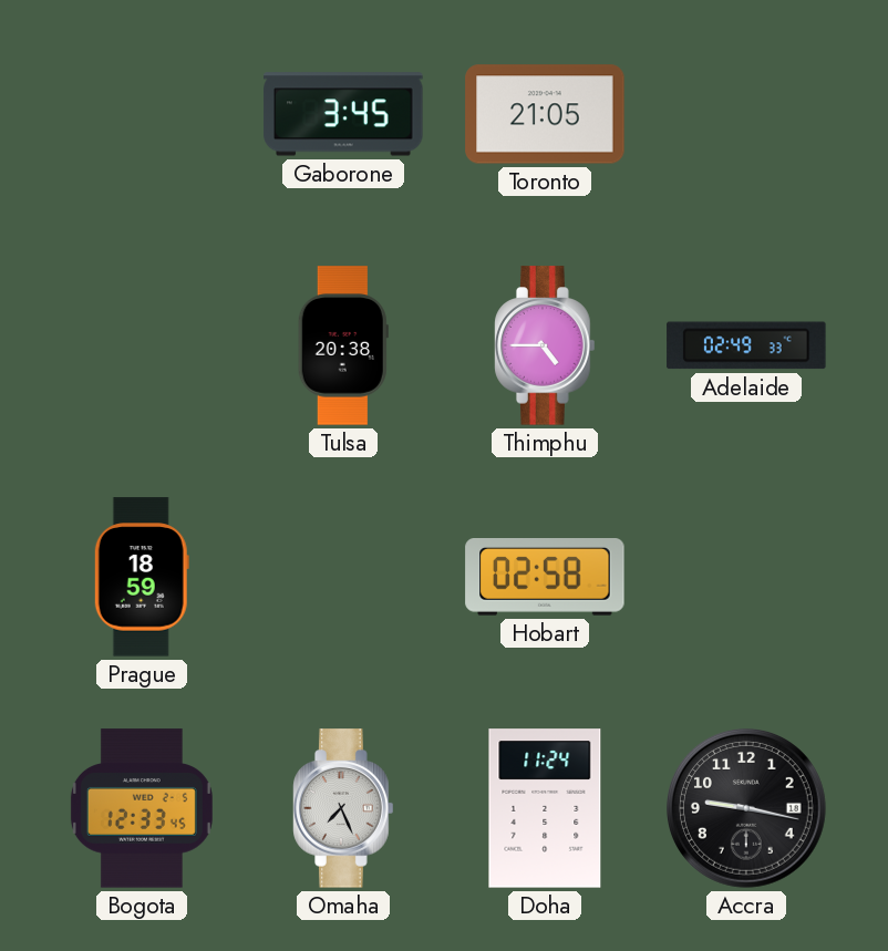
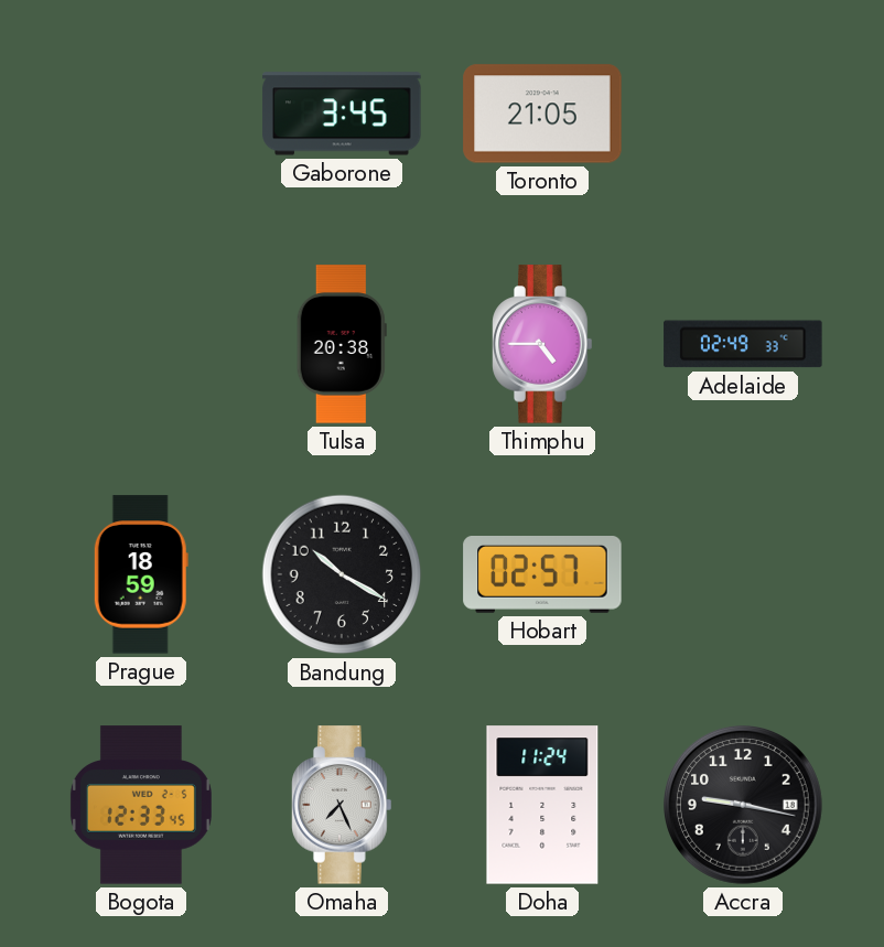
Bandung: none -> 10:20
Hobart: 02:58 -> 02:57
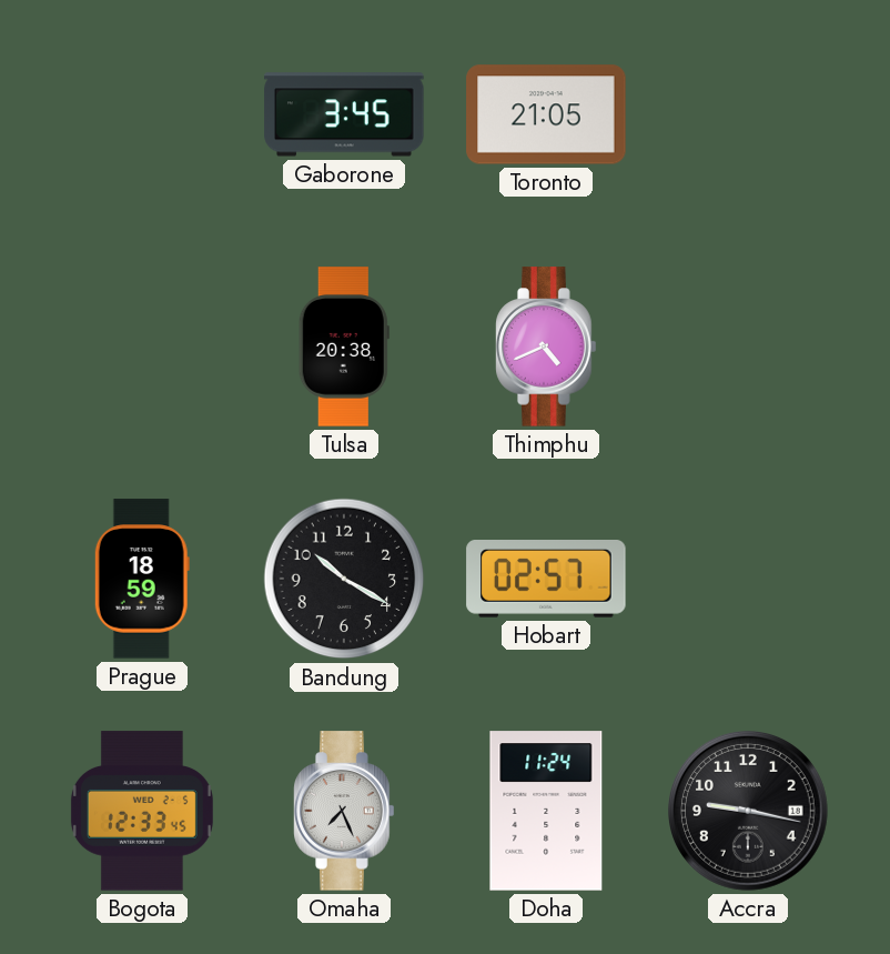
Thimphu: 4:45 -> 4:41
Adelaide: 02:49 -> none
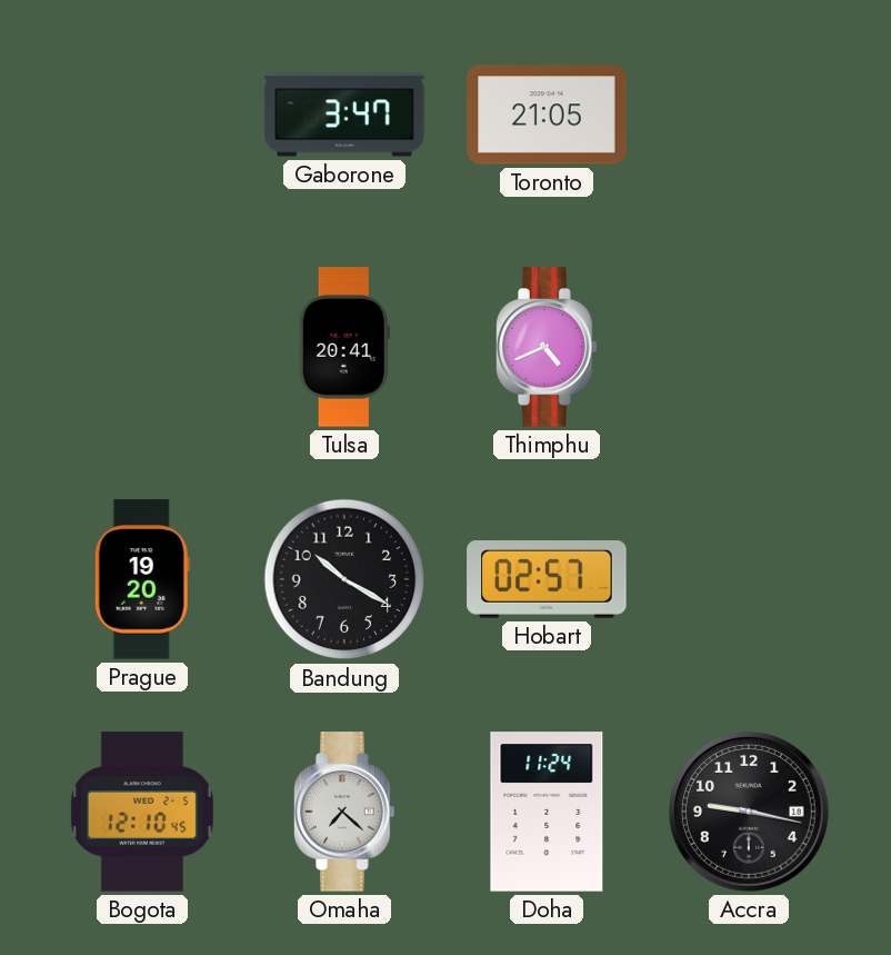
Gaborone: 3:45 -> 3:47
Tulsa: 20:38 -> 20:41
Prague: 18:59 -> 19:20
Bogota: 12:33 -> 12:10
Omaha: 7:26 -> 7:22
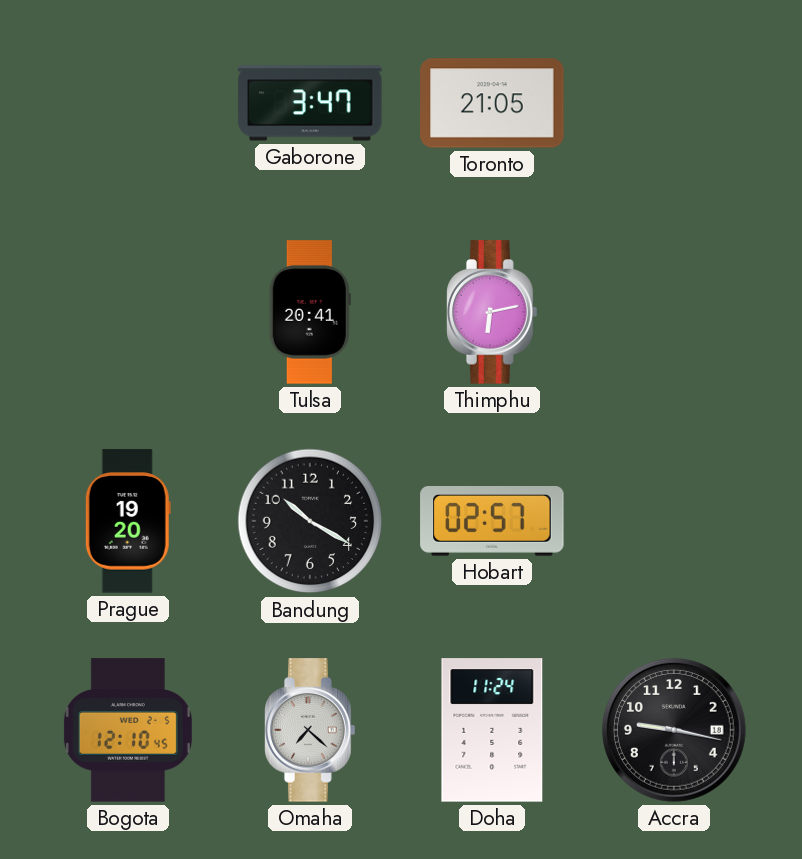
Thimphu: 4:41 -> 6:13
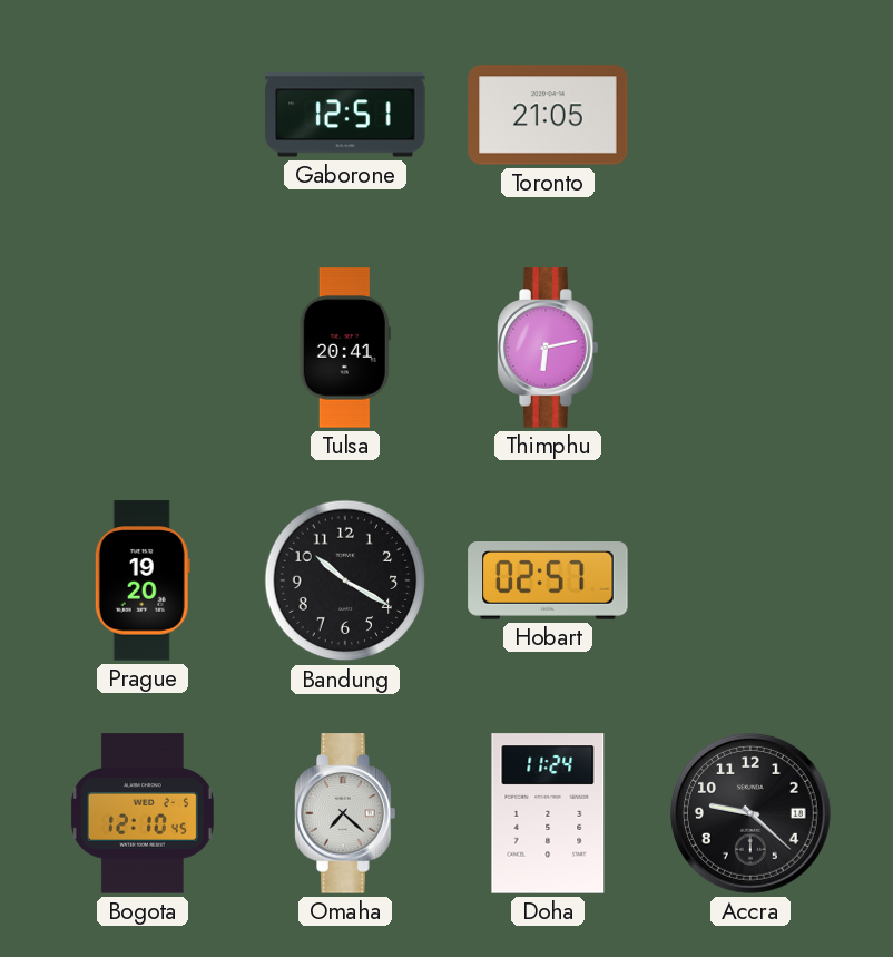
Gaborone: 3:47 -> 12:51
Accra: 9:17 -> 9:22
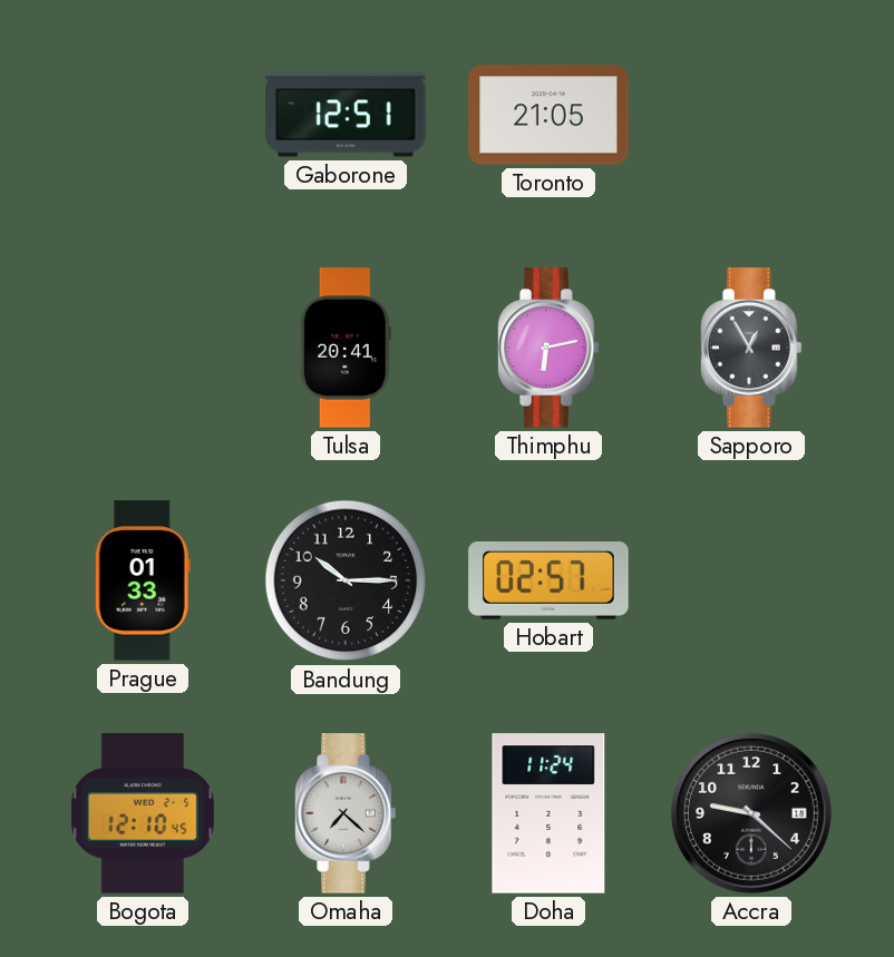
Sapporo: none -> 12:55
Prague: 19:20 -> 01:33
Bandung: 10:20 -> 10:15
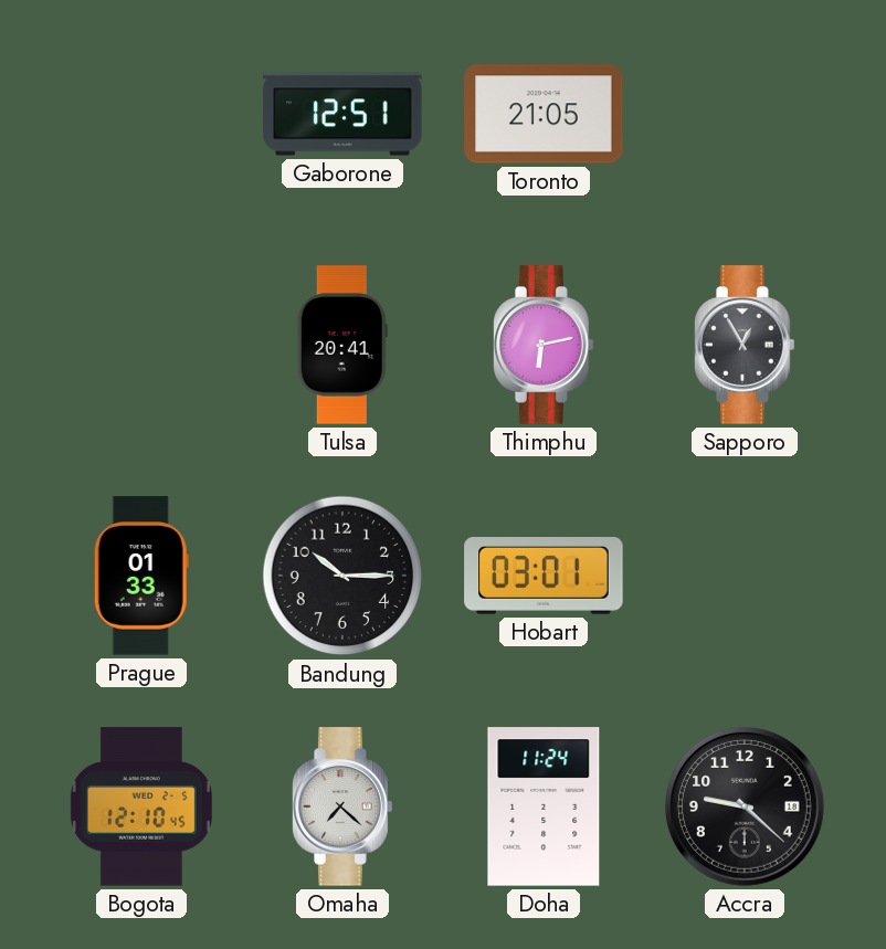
Hobart: 02:57 -> 03:01
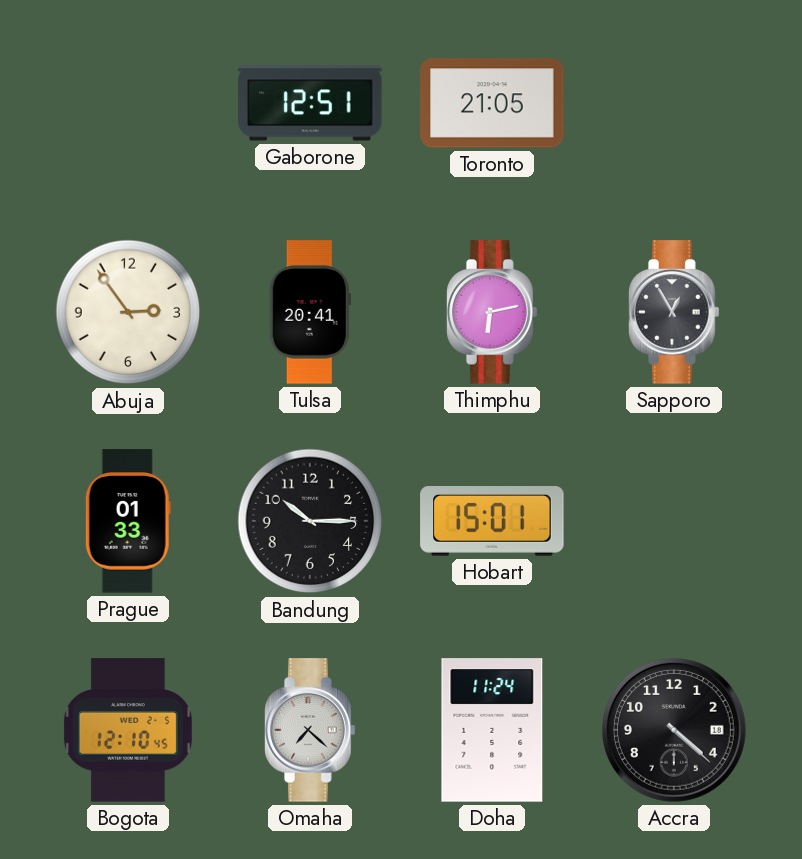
Abuja: none -> 2:54
Hobart: 03:01 -> 15:01
Accra: 9:22 -> 4:22
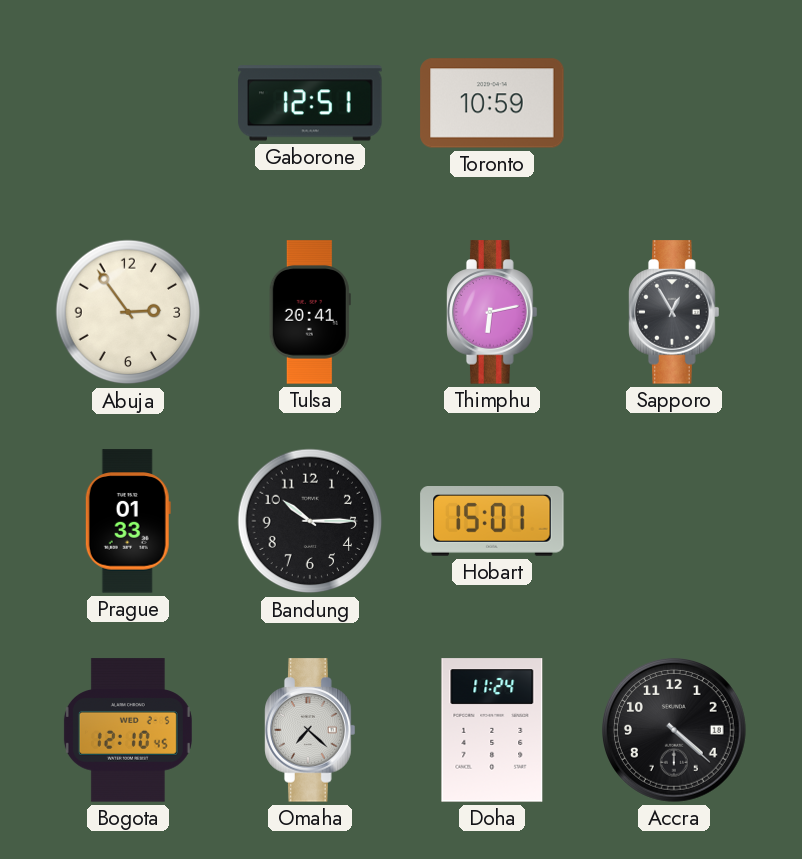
Toronto: 21:05 -> 10:59
